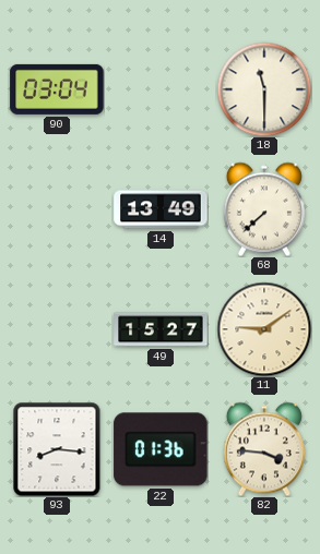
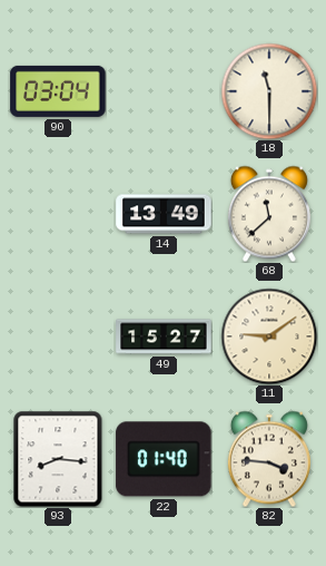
68: 7:38 -> 11:38
22: 01:36 -> 01:40
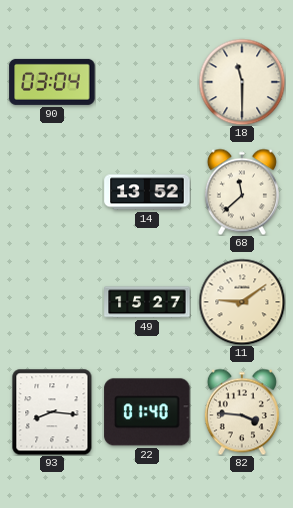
14: 13:49 -> 13:52
